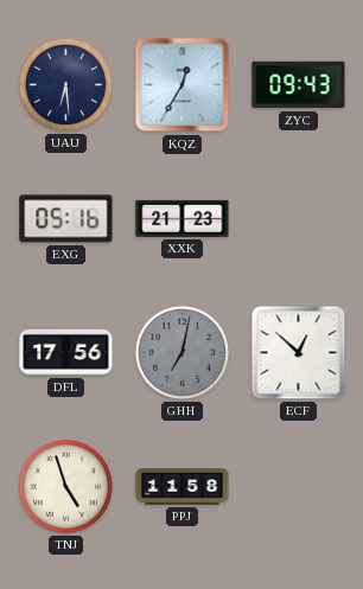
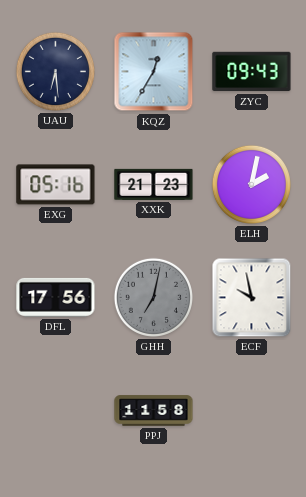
ELH: none -> 2:02
ECF: 12:52 -> 9:58
TNJ: 4:57 -> none
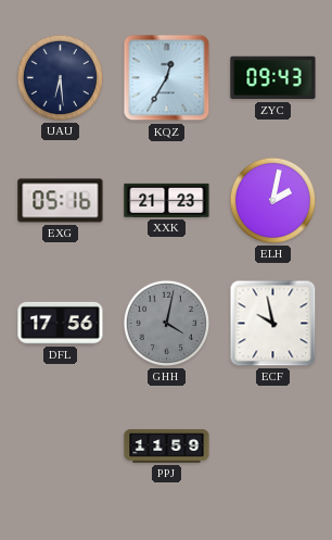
GHH: 7:02 -> 4:02
PPJ: 11:58 -> 11:59
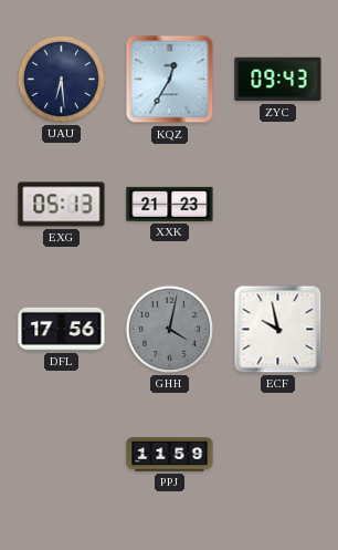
EXG: 05:16 -> 05:13
ELH: 2:02 -> none
